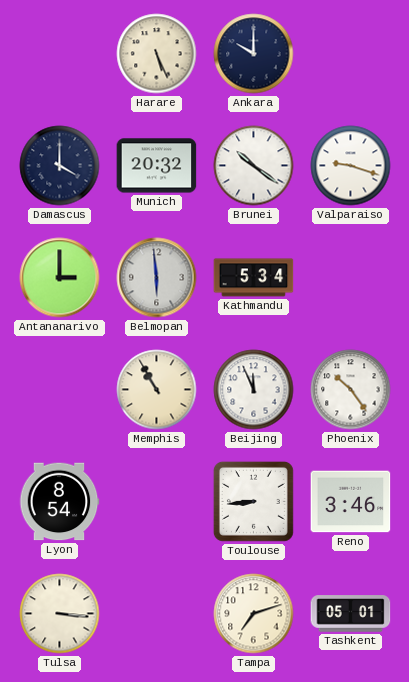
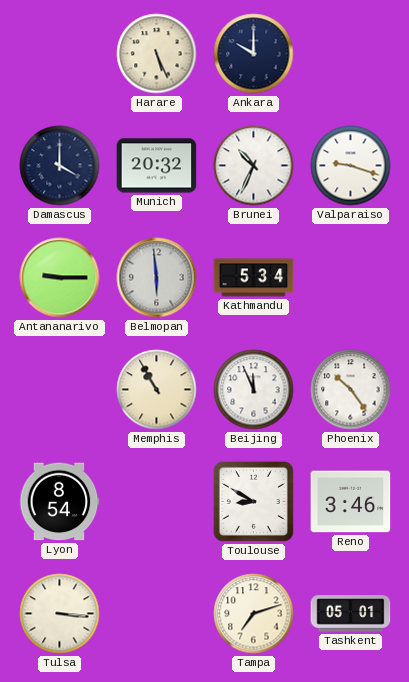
Brunei: 10:21 -> 10:34
Antananarivo: 3:00 -> 9:15
Toulouse: 8:44 -> 8:50
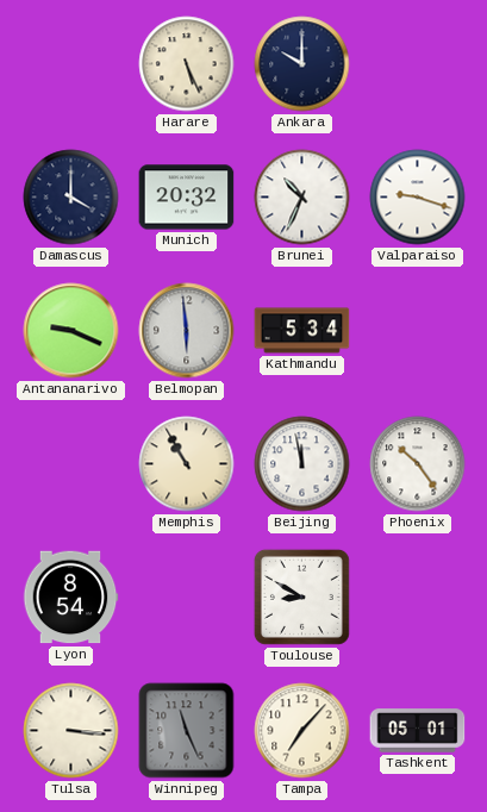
Antananarivo: 9:15 -> 9:19
Beijing: 11:56 -> 11:58
Reno: 3:46 -> none
Winnipeg: none -> 11:26
Tampa: 7:12 -> 7:07
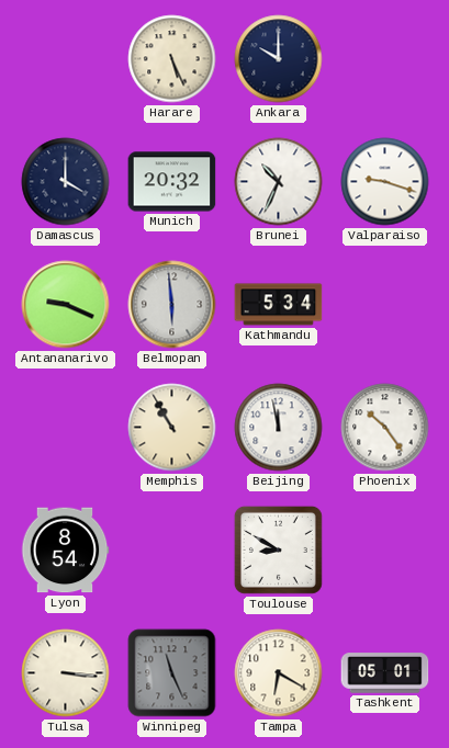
Tampa: 7:07 -> 6:20
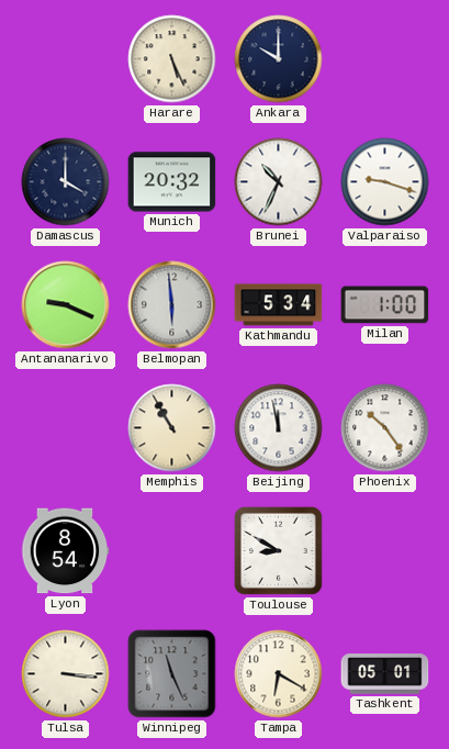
Milan: none -> 1:00
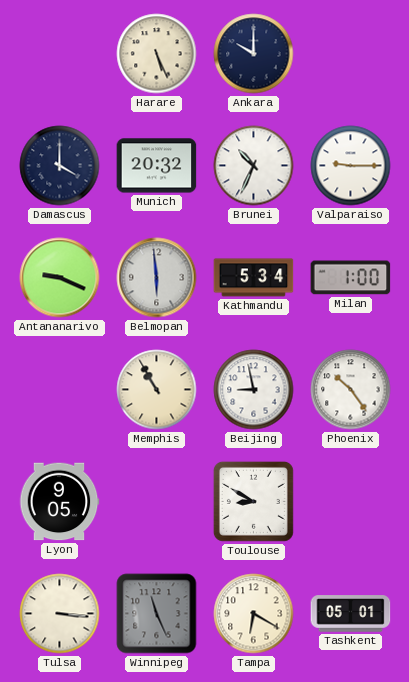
Valparaiso: 9:18 -> 9:15
Beijing: 11:58 -> 8:58
Lyon: 8:54 -> 9:05
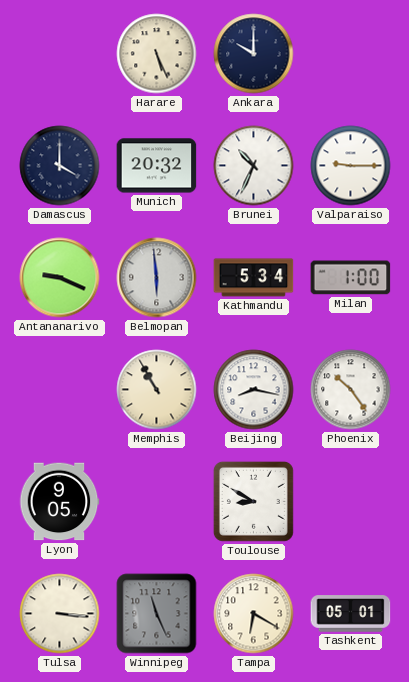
Beijing: 8:58 -> 8:17
